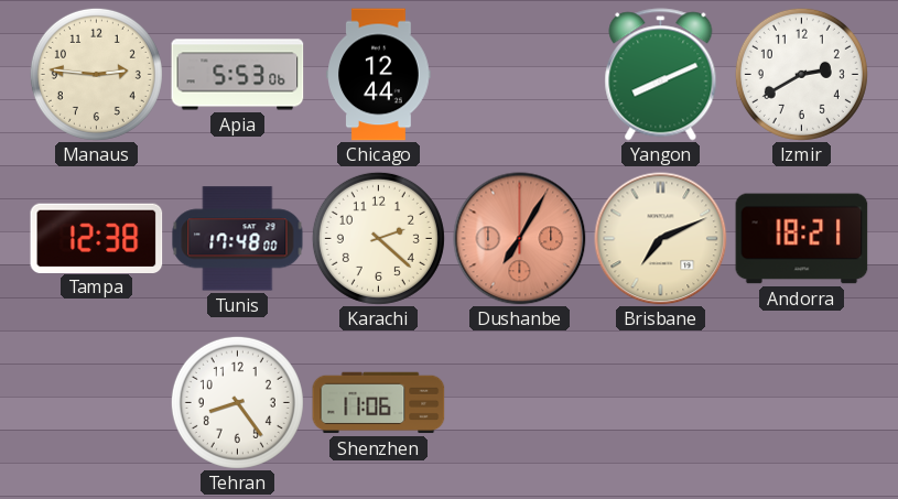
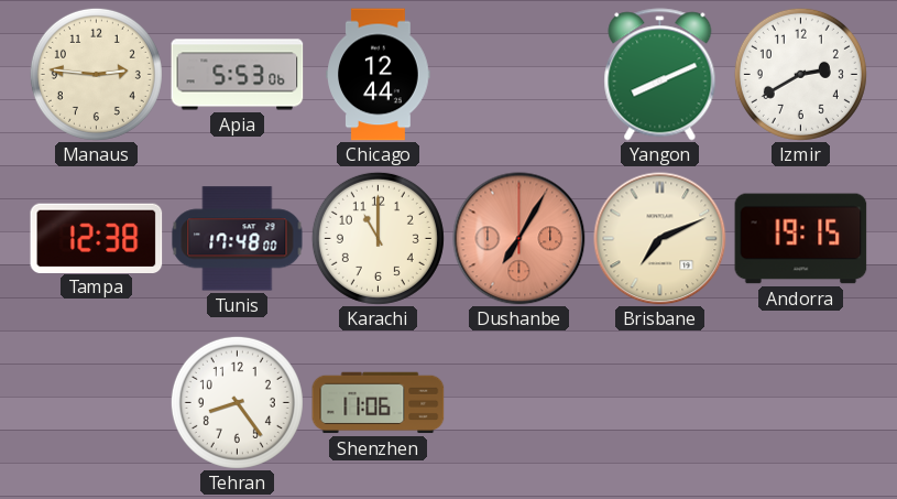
Karachi: 2:22 -> 11:00
Andorra: 18:21 -> 19:15
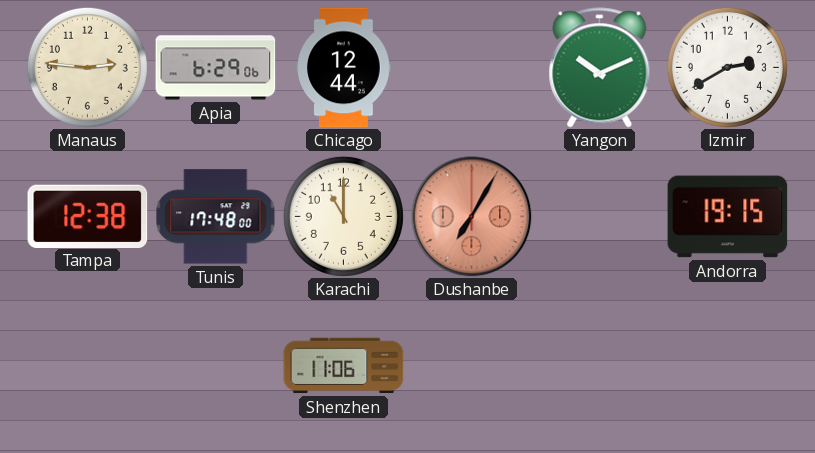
Apia: 5:53 -> 6:29
Yangon: 8:11 -> 10:11
Brisbane: 7:11 -> none
Tehran: 8:24 -> none
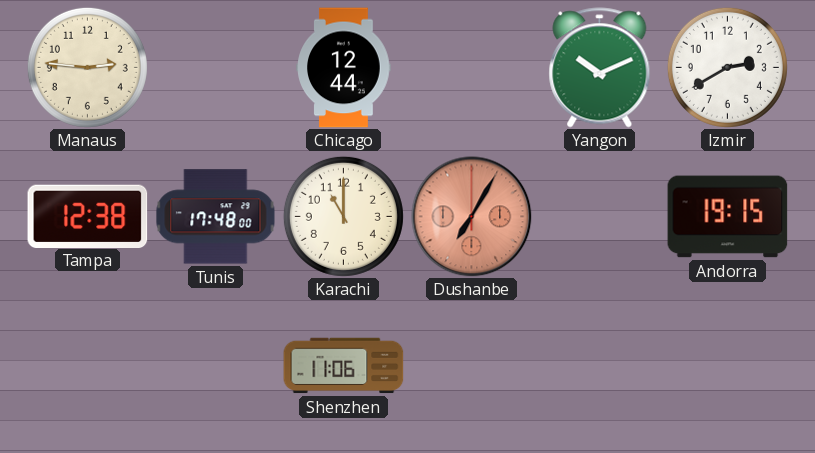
Apia: 6:29 -> none
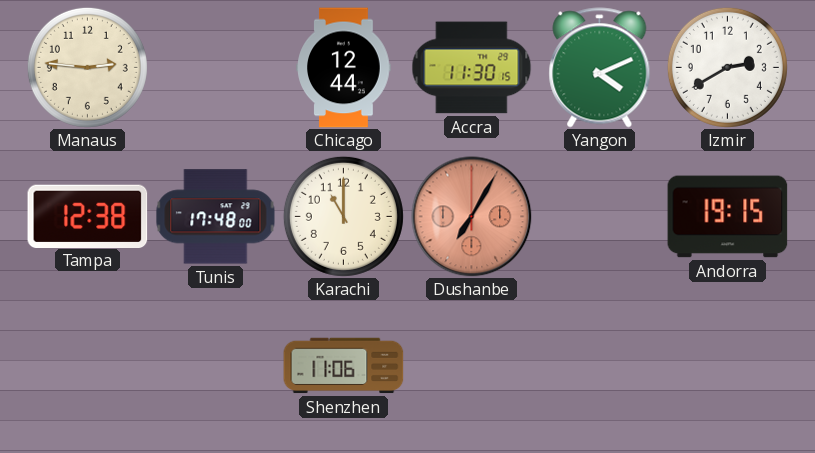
Accra: none -> 11:30
Yangon: 10:11 -> 4:11
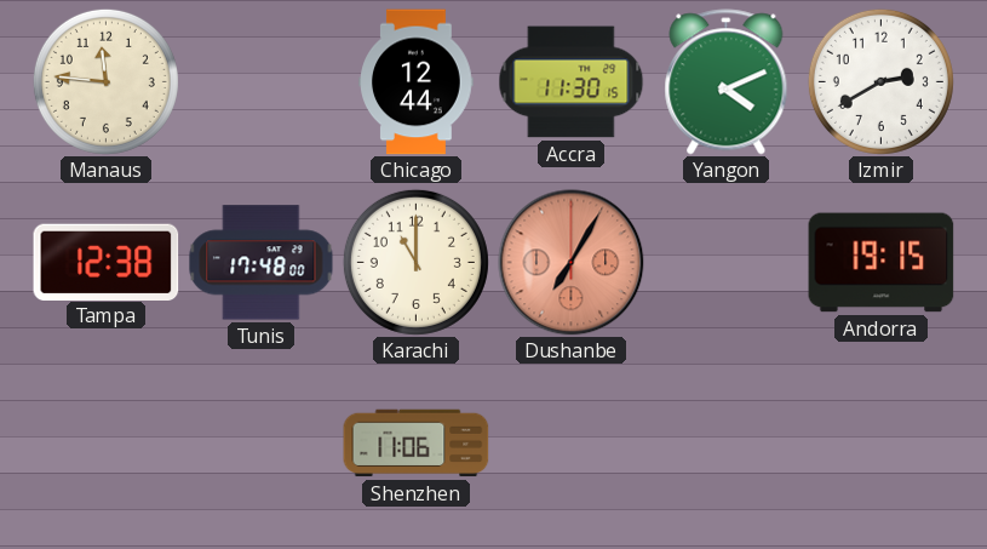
Manaus: 2:46 -> 11:46
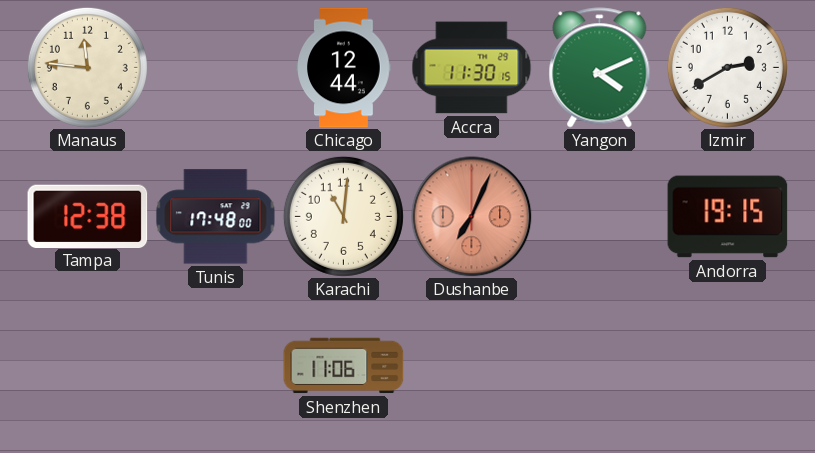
Karachi: 11:00 -> 11:01
Dushanbe: 7:05 -> 7:04
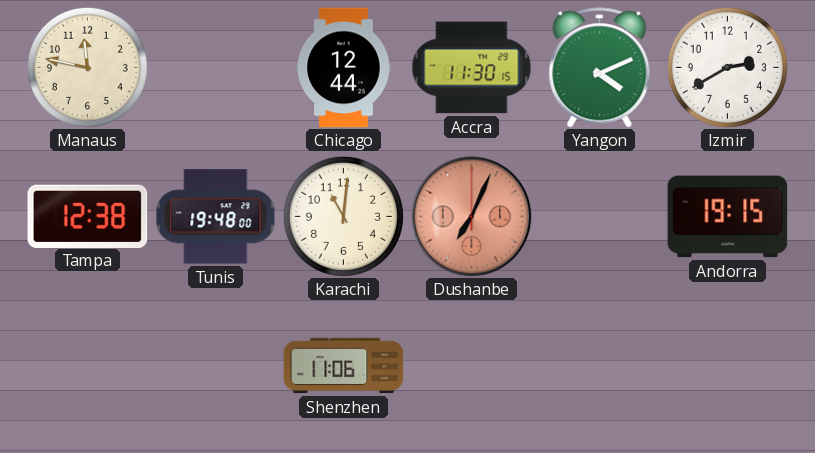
Manaus: 11:46 -> 11:47
Tunis: 17:48 -> 19:48
